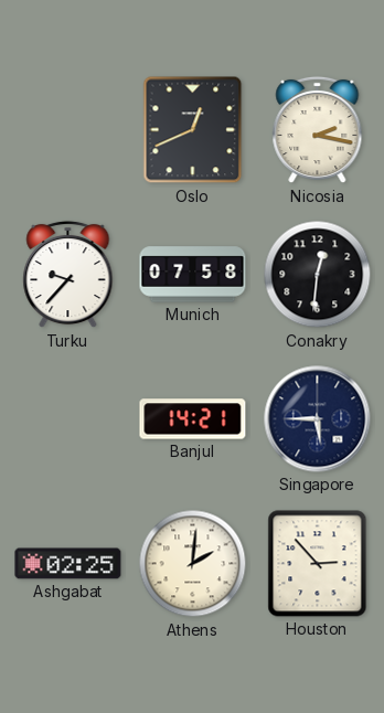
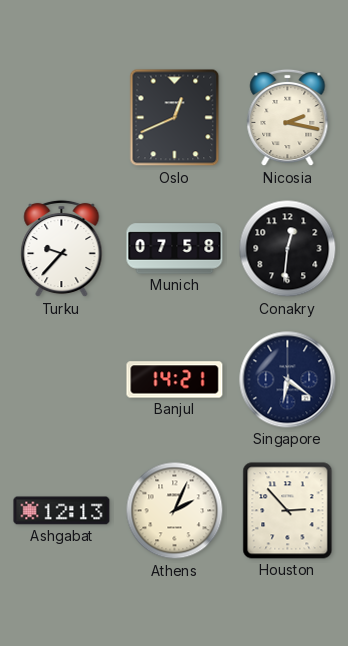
Singapore: 5:45 -> 6:21
Ashgabat: 02:25 -> 12:13
Athens: 2:01 -> 2:04
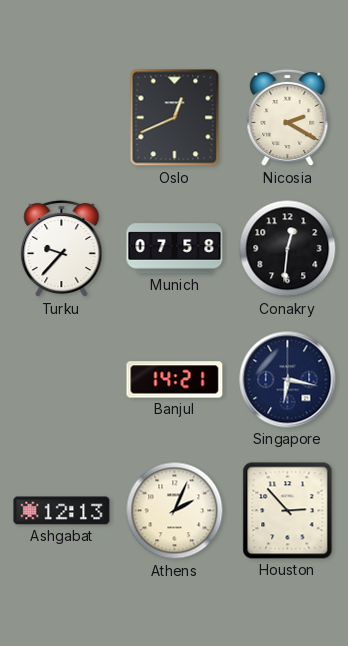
Nicosia: 2:17 -> 2:20
Singapore: 6:21 -> 6:17
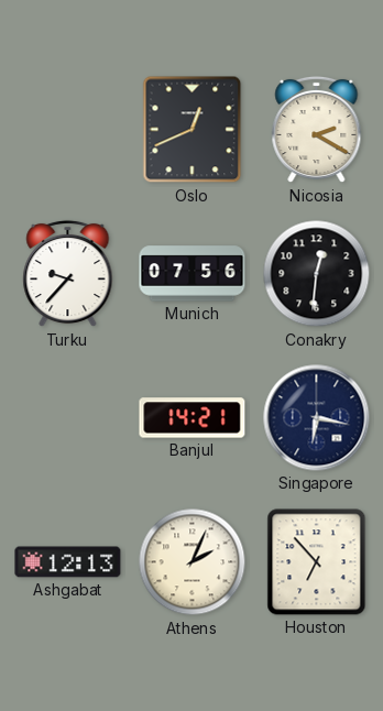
Munich: 07:58 -> 07:56
Houston: 2:53 -> 6:53
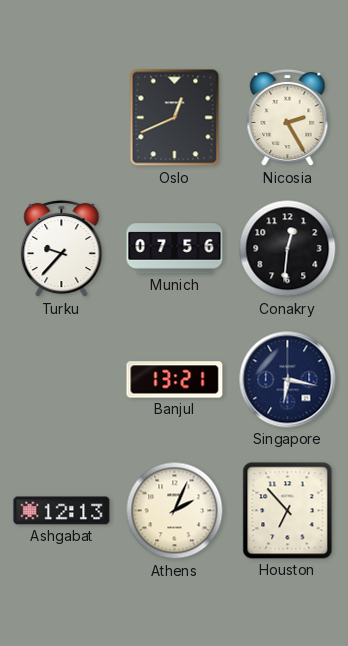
Nicosia: 2:20 -> 2:25
Banjul: 14:21 -> 13:21
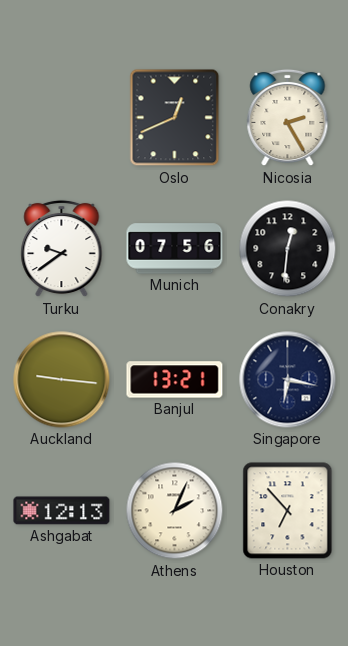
Turku: 9:37 -> 9:39
Auckland: none -> 9:16
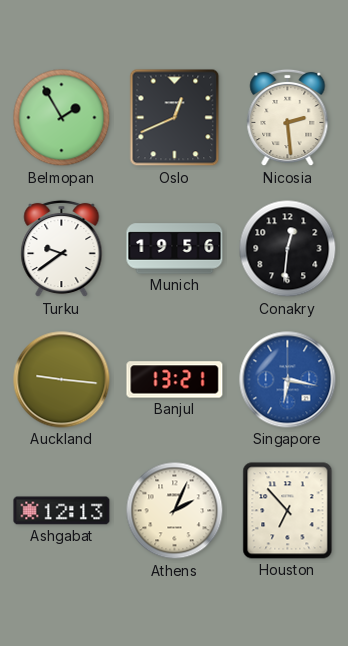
Belmopan: none -> 1:55
Nicosia: 2:25 -> 2:29
Munich: 07:56 -> 19:56
Singapore dial: navy -> blue
